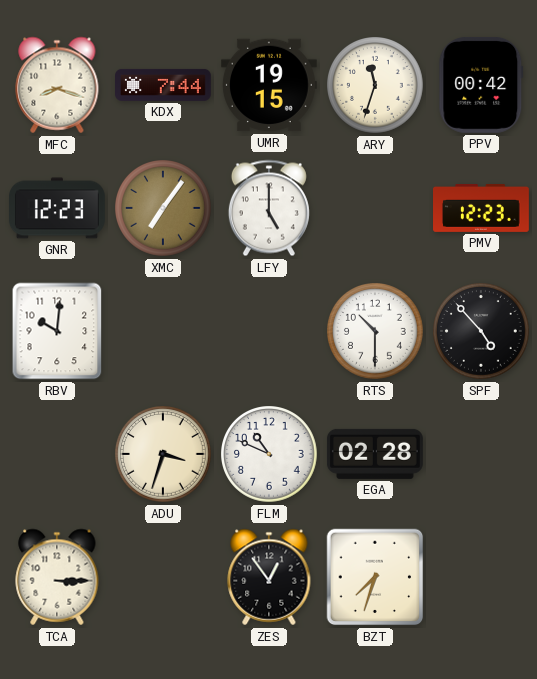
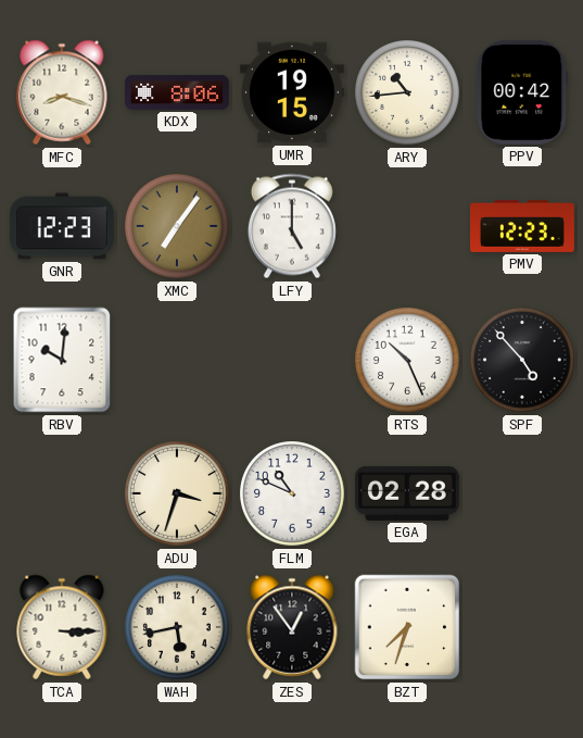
KDX: 7:44 -> 8:06
ARY: 11:33 -> 10:44
RTS: 10:30 -> 10:26
WAH: none -> 5:43
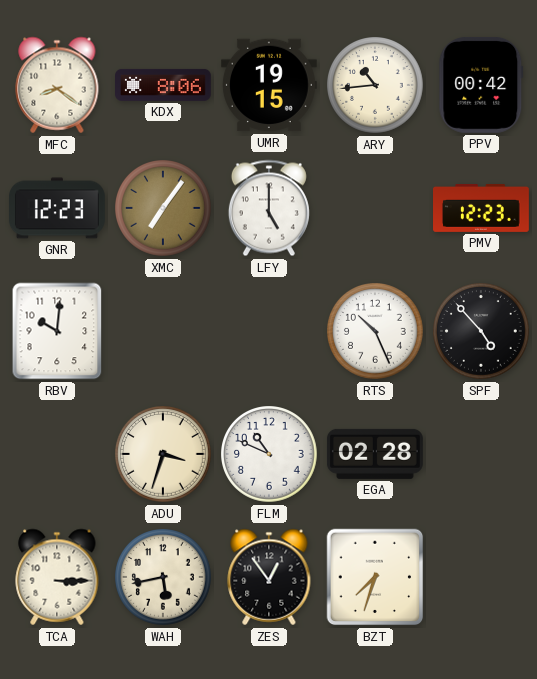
MFC: 8:18 -> 8:21
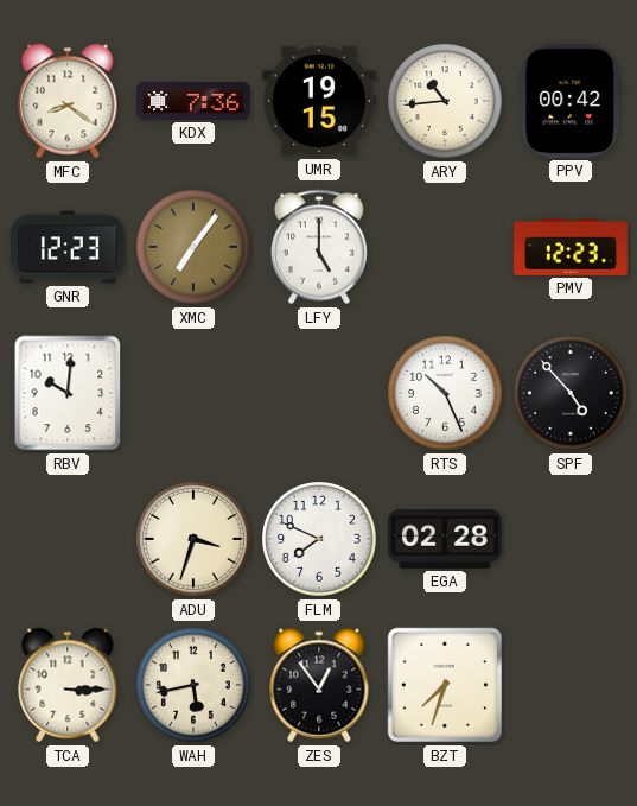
KDX: 8:06 -> 7:36
FLM: 10:49 -> 7:49
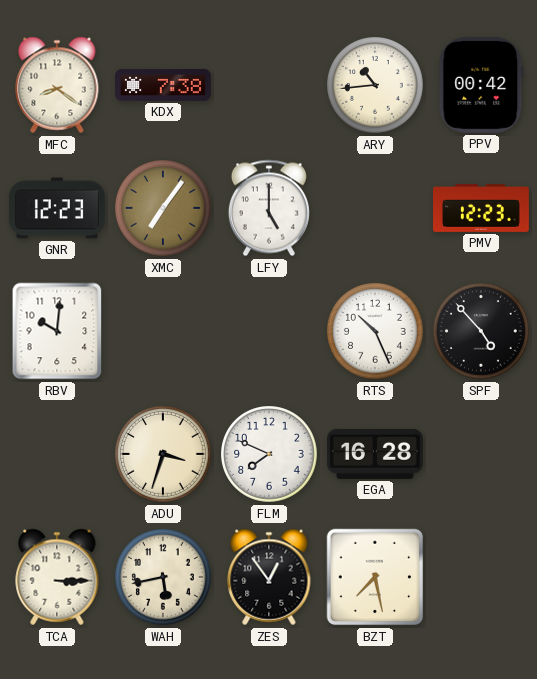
KDX: 7:36 -> 7:38
UMR: 19:15 -> none
EGA: 02:28 -> 16:28
BZT: 7:33 -> 7:28
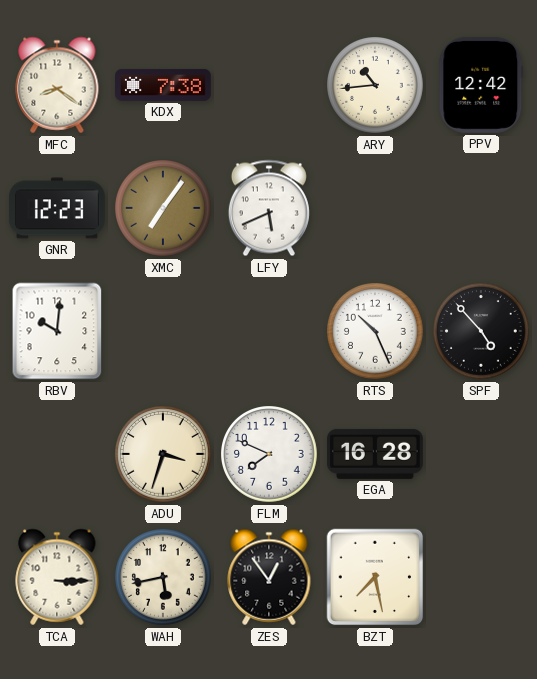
PPV: 00:42 -> 12:42
LFY: 5:00 -> 5:41
PMV: 12:23 -> none
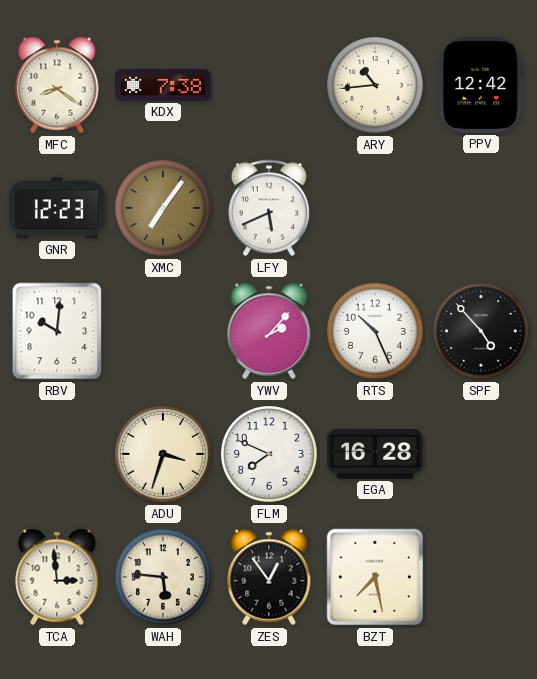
YWV: none -> 2:07
TCA: 3:15 -> 2:59
WAH: 5:43 -> 5:46
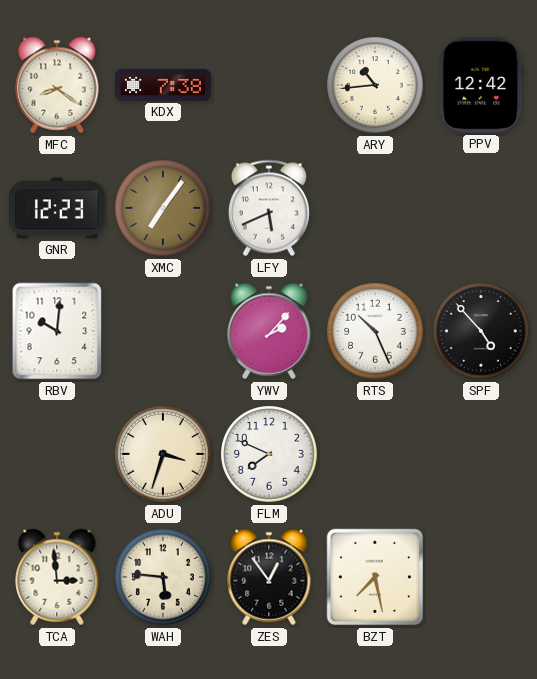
EGA: 16:28 -> none
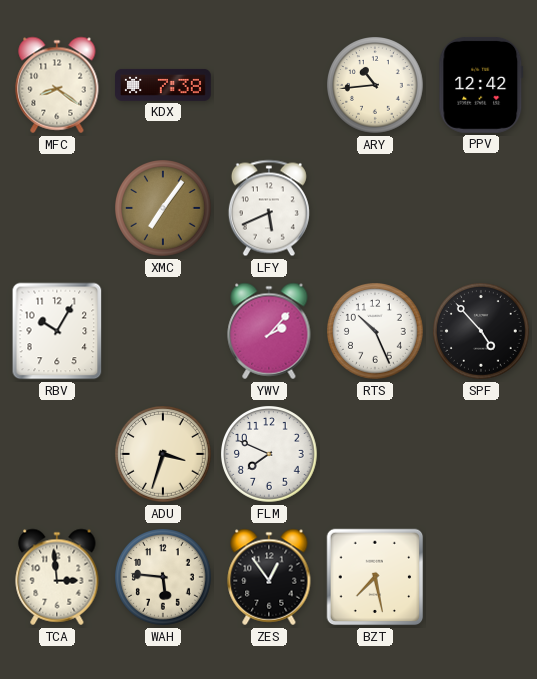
GNR: 12:23 -> none
RBV: 10:01 -> 10:05
